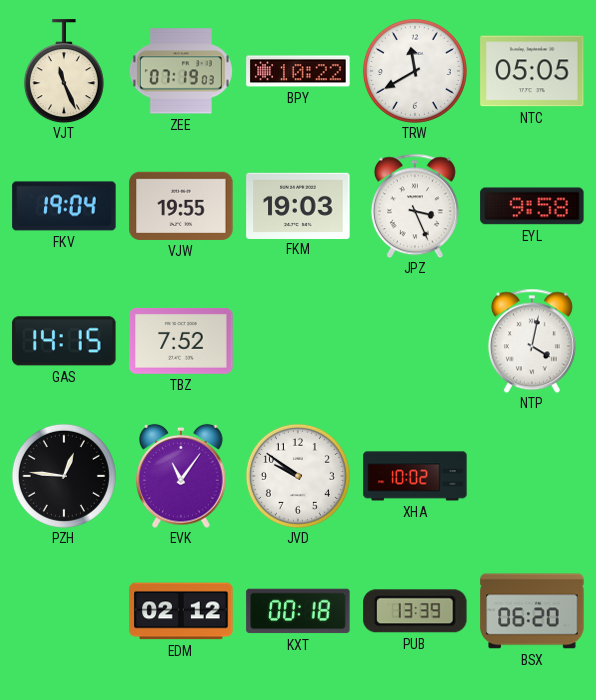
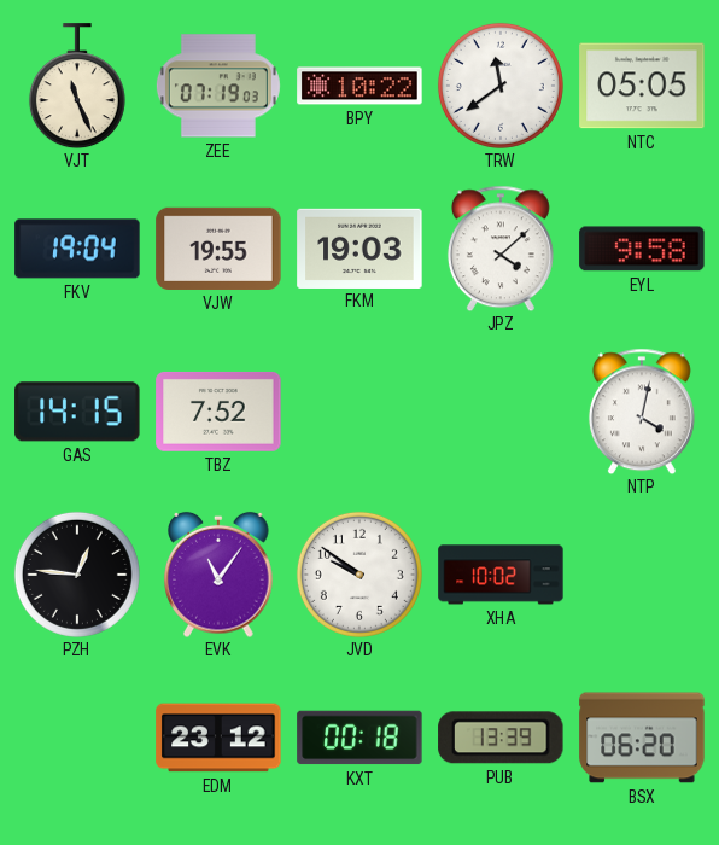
TRW: 11:40 -> 11:39
JPZ: 3:26 -> 4:08
EDM: 02:12 -> 23:12
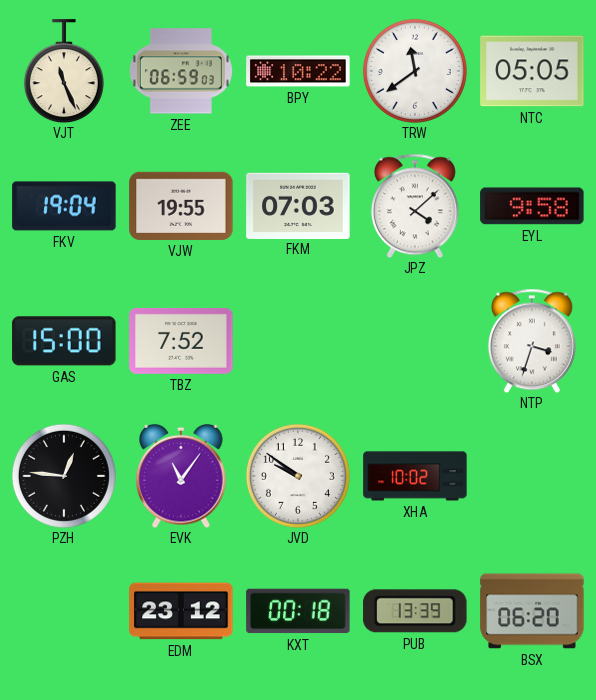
ZEE: 07:19 -> 06:59
FKM: 19:03 -> 07:03
GAS: 14:15 -> 15:00
NTP: 4:02 -> 3:33
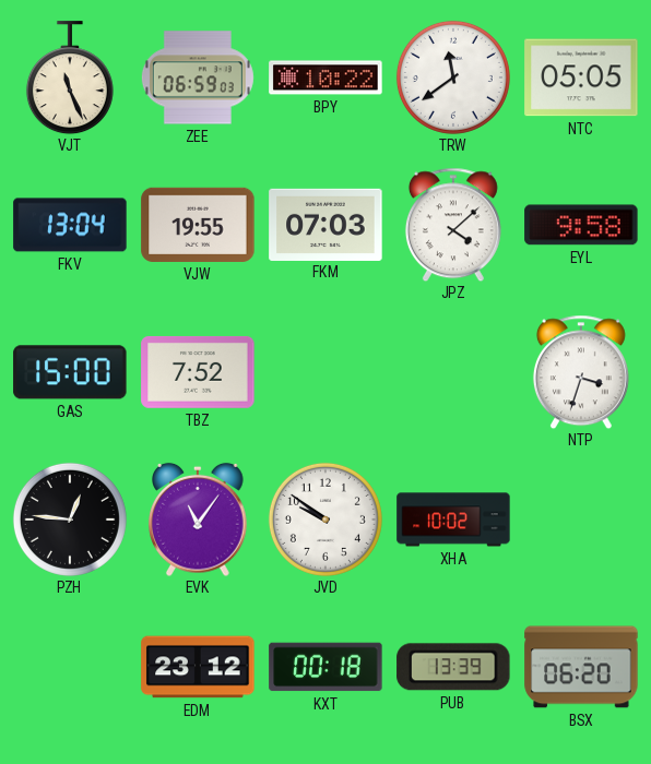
FKV: 19:04 -> 13:04
